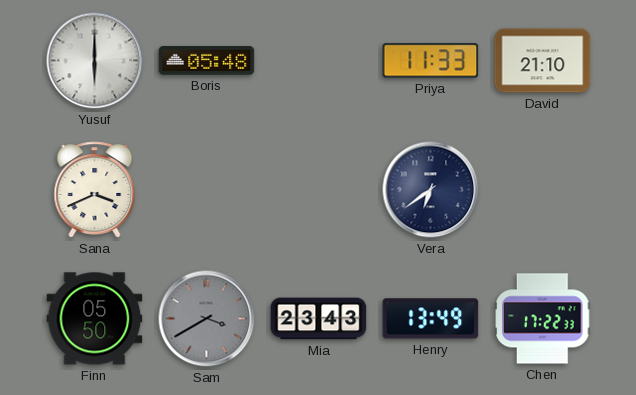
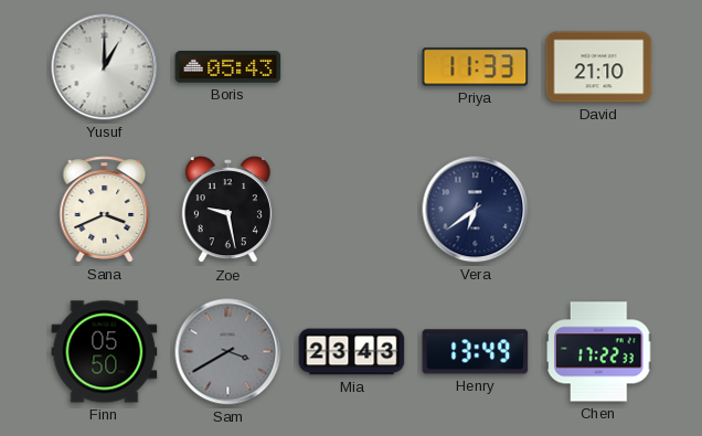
Yusuf: 6:00 -> 1:00
Boris: 05:48 -> 05:43
Zoe: none -> 9:28
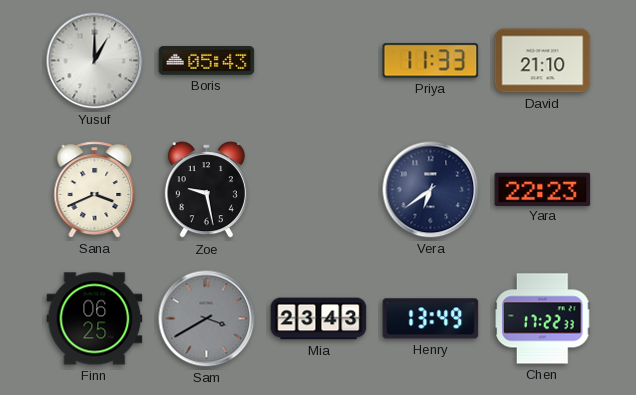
Yara: none -> 22:23
Finn: 05:50 -> 06:25
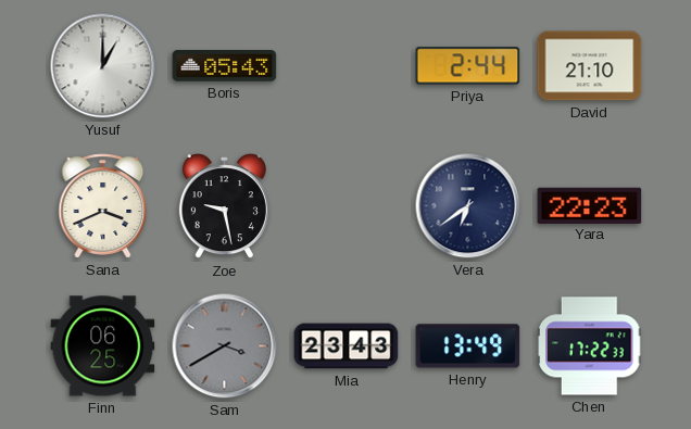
Priya: 11:33 -> 2:44
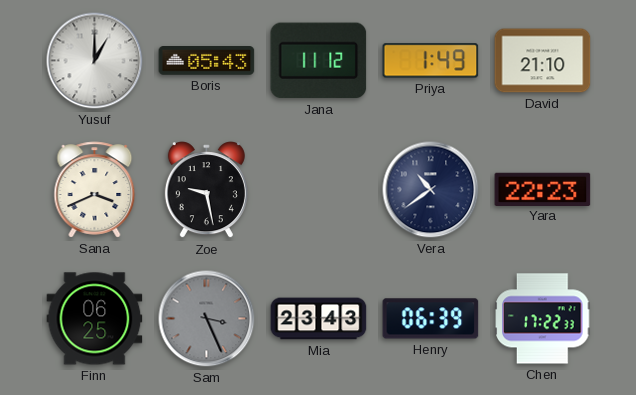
Jana: none -> 11:12
Priya: 2:44 -> 1:49
Vera: 6:39 -> 10:39
Sam: 3:40 -> 3:26
Henry: 13:49 -> 06:39
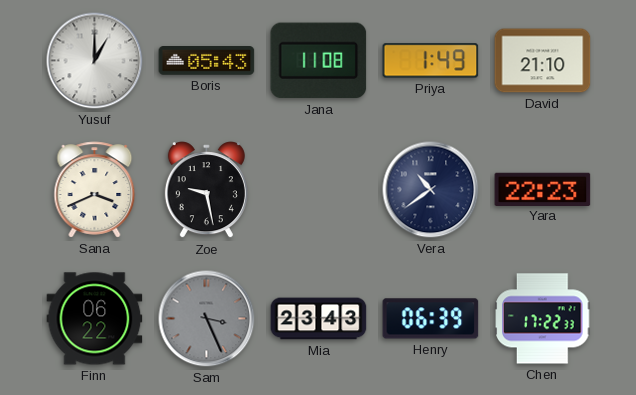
Jana: 11:12 -> 11:08
Finn: 06:25 -> 06:22
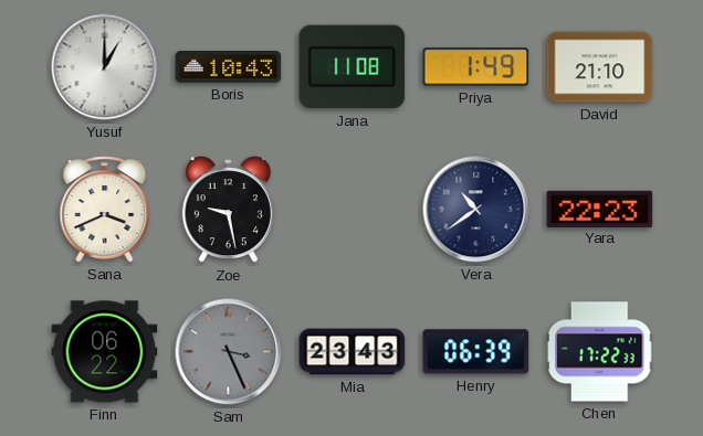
Boris: 05:43 -> 10:43
